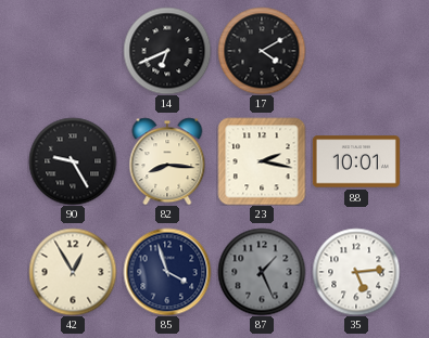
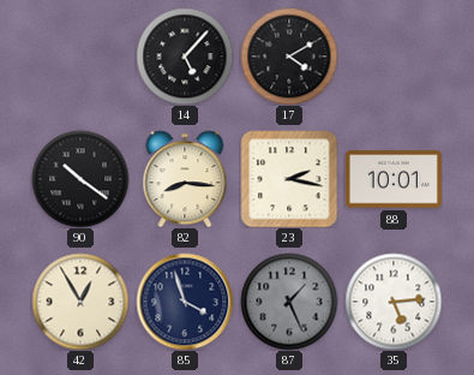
14: 6:41 -> 5:07
90: 9:25 -> 10:21
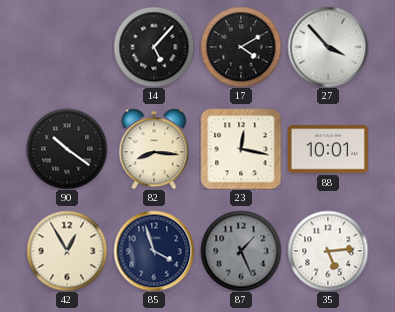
27: none -> 3:53
23: 2:17 -> 12:17
